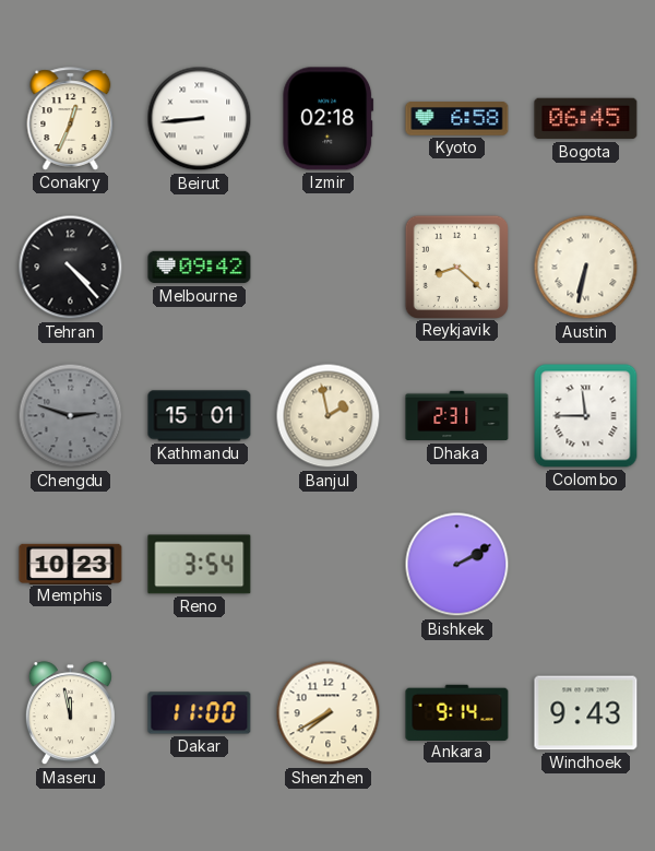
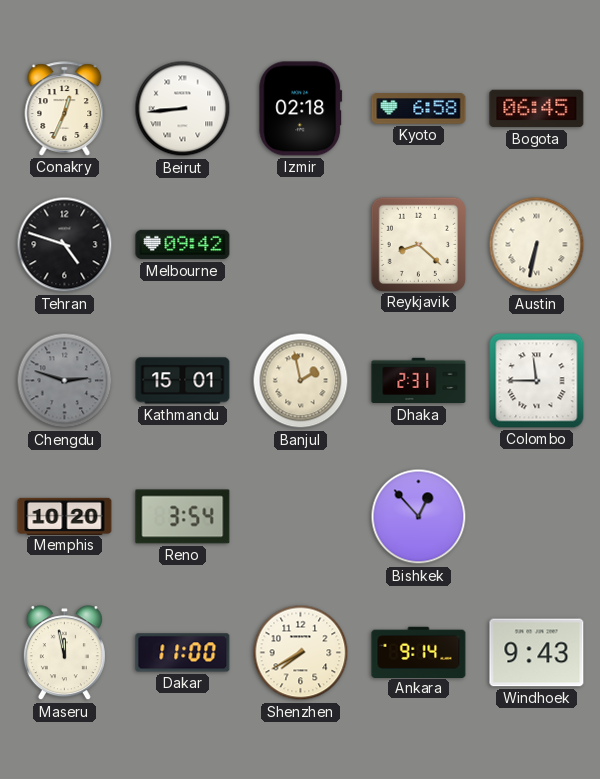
Tehran: 4:23 -> 4:48
Memphis: 10:23 -> 10:20
Bishkek: 2:10 -> 12:53
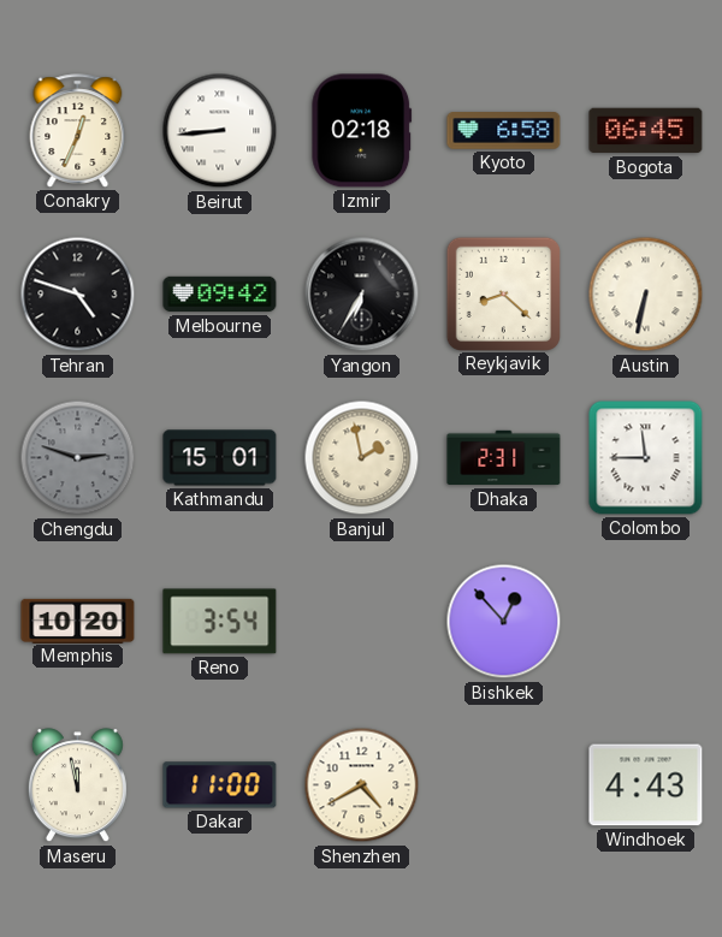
Yangon: none -> 6:35
Shenzhen: 7:40 -> 4:40
Ankara: 9:14 -> none
Windhoek: 9:43 -> 4:43
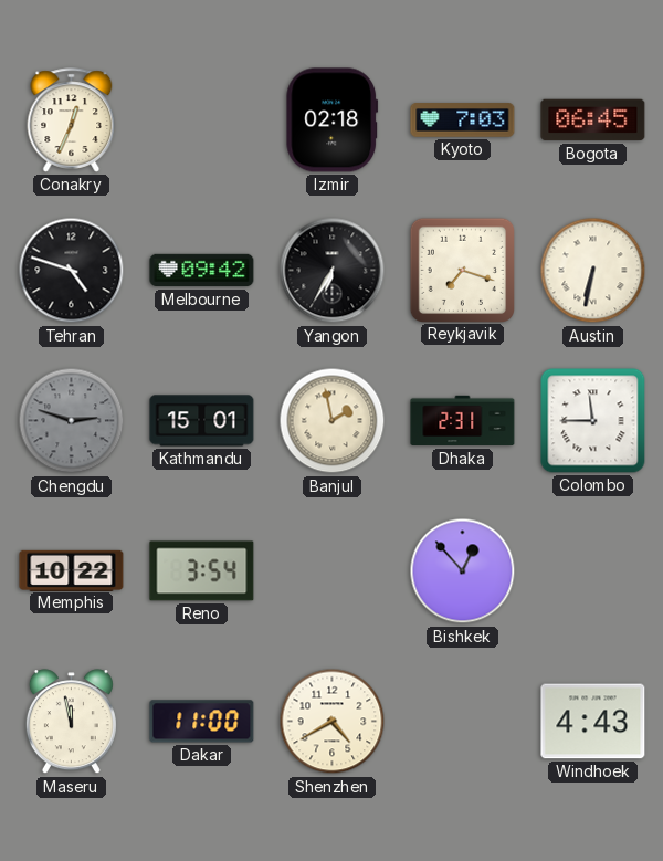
Beirut: 8:44 -> none
Kyoto: 6:58 -> 7:03
Reykjavik: 8:22 -> 7:18
Memphis: 10:20 -> 10:22
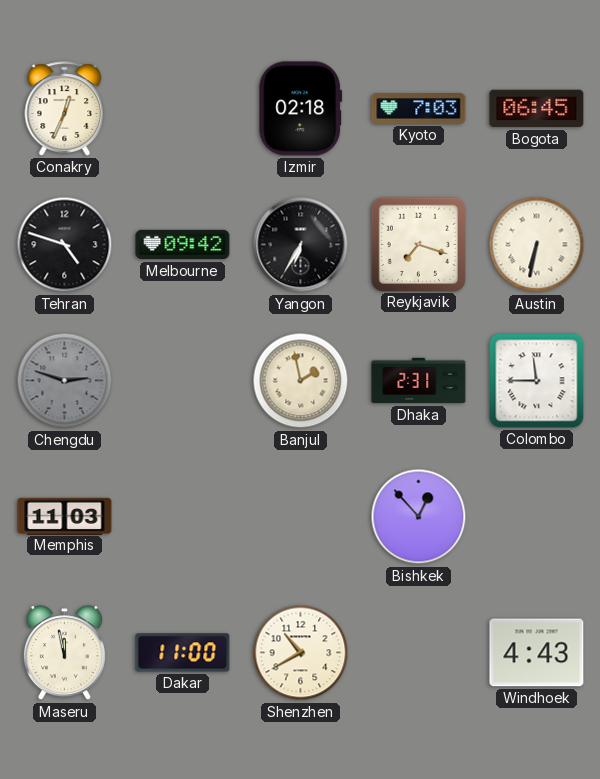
Kathmandu: 15:01 -> none
Memphis: 10:22 -> 11:03
Reno: 3:54 -> none
Shenzhen: 4:40 -> 10:40
